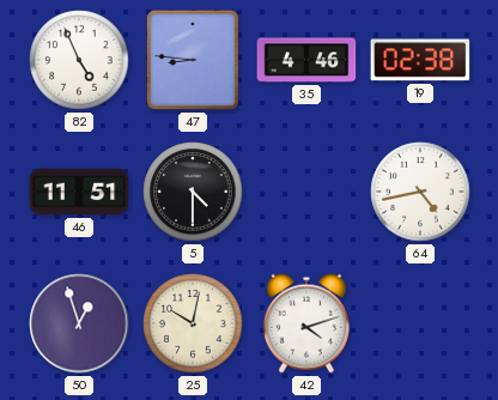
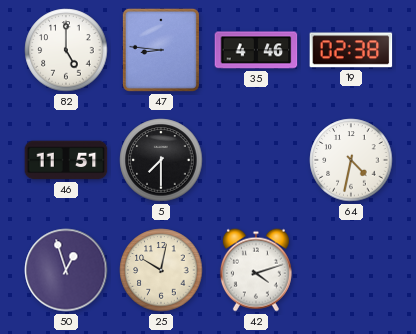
82: 4:56 -> 5:00
5: 4:30 -> 7:30
64: 4:43 -> 4:32
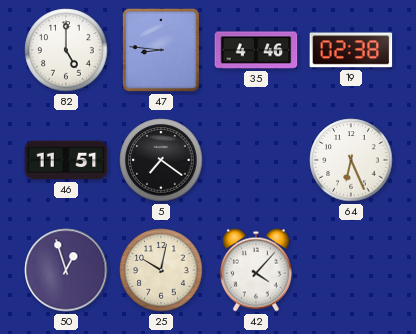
5: 7:30 -> 7:21
64: 4:32 -> 6:26
42: 4:12 -> 4:07
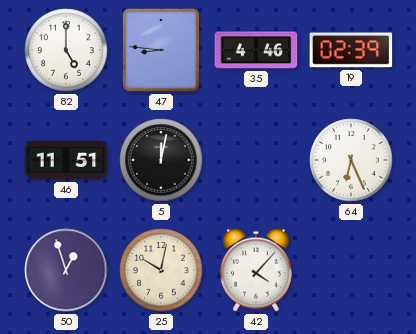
19: 02:38 -> 02:39
5: 7:21 -> 12:02
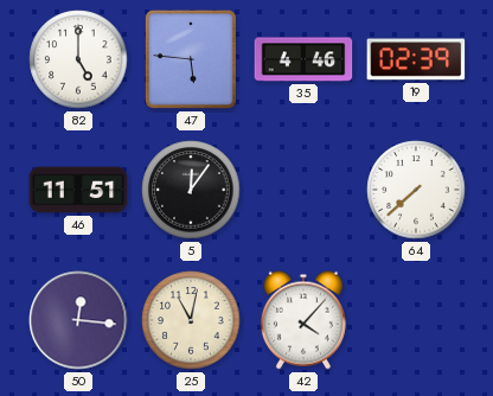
47: 8:46 -> 5:46
5: 12:02 -> 12:06
64: 6:26 -> 7:38
50: 12:57 -> 12:16
25: 10:02 -> 11:02
